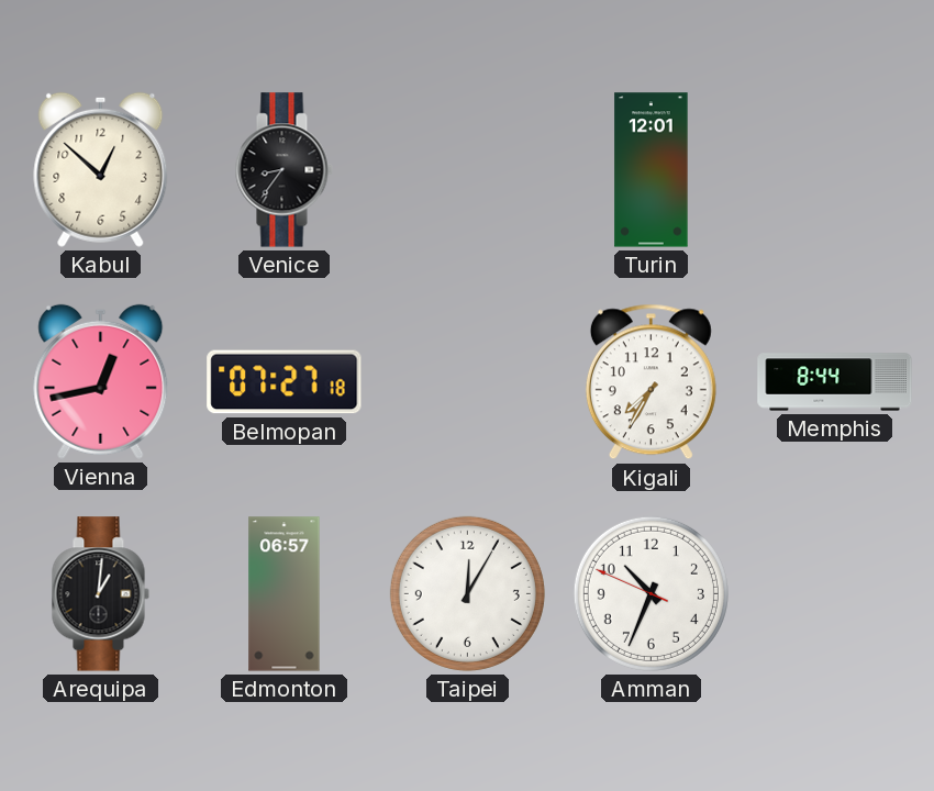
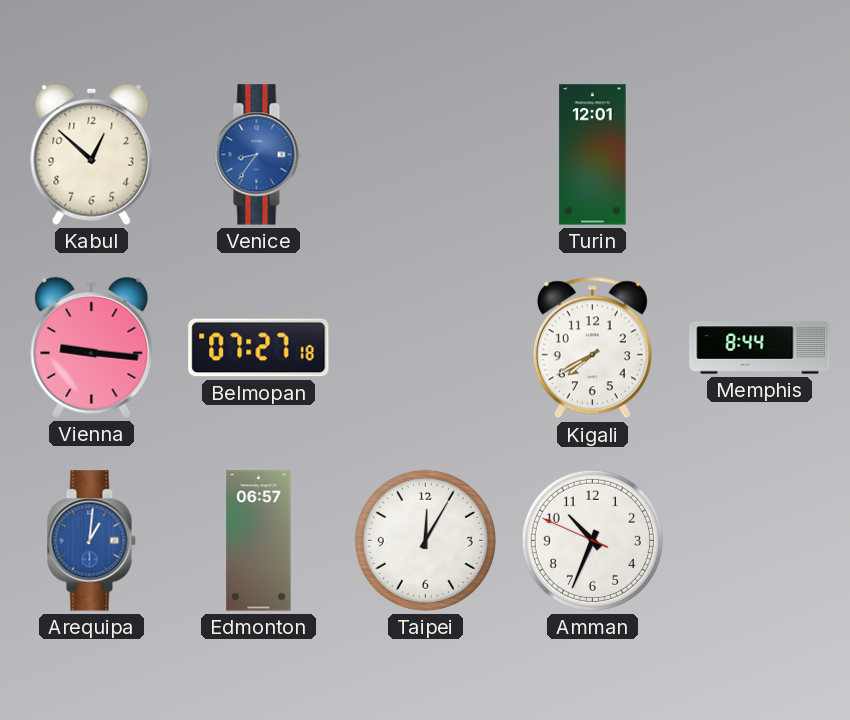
Venice dial: black -> blue
Vienna: 12:43 -> 9:16
Kigali: 7:35 -> 7:40
Arequipa dial: black -> blue
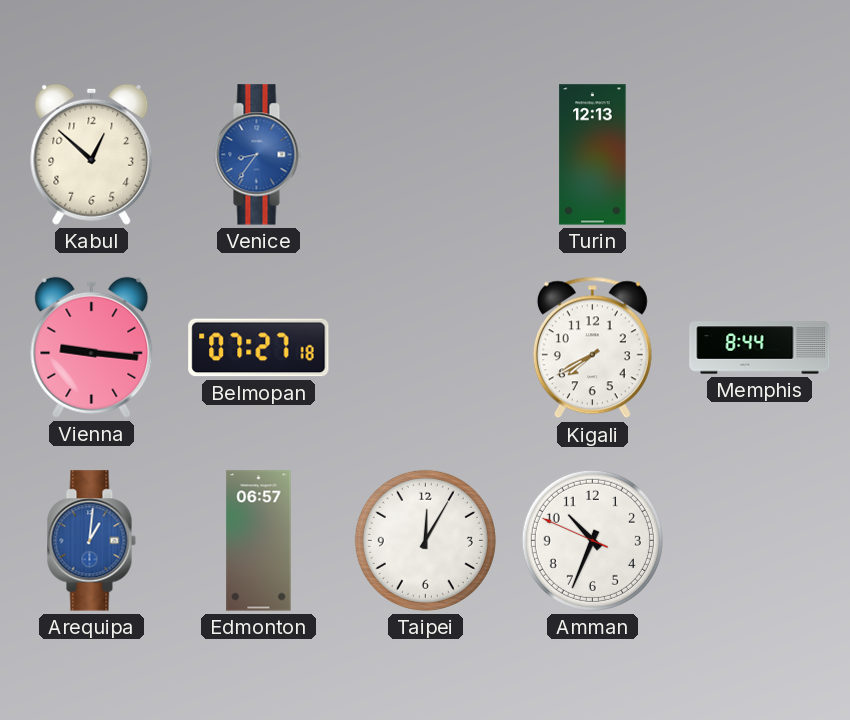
Turin: 12:01 -> 12:13
